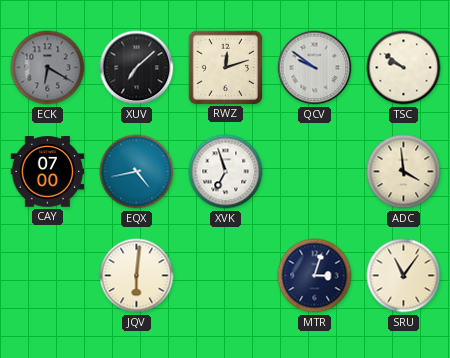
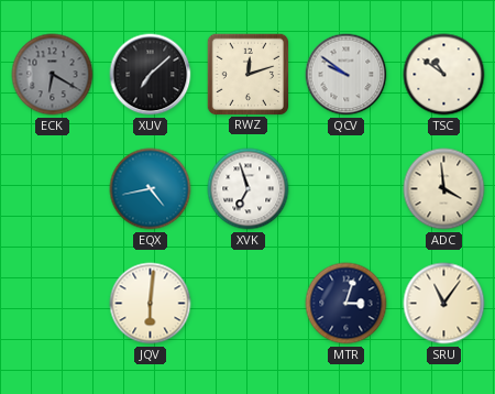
TSC: 9:51 -> 10:51
CAY: 07:00 -> none
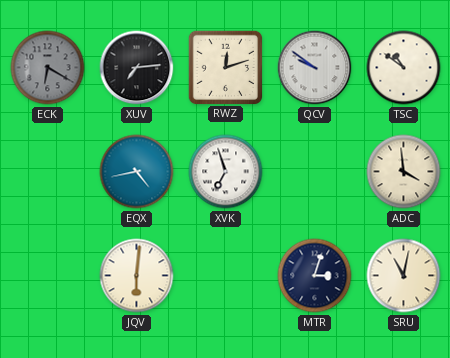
XUV: 7:08 -> 7:14
SRU: 11:06 -> 11:02
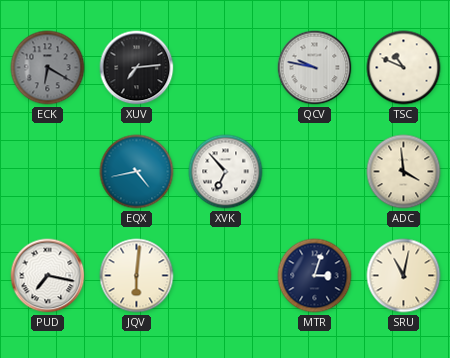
RWZ: 12:12 -> none
QCV: 9:51 -> 9:47
TSC: 10:51 -> 10:49
XVK: 6:57 -> 6:53
PUD: none -> 7:17
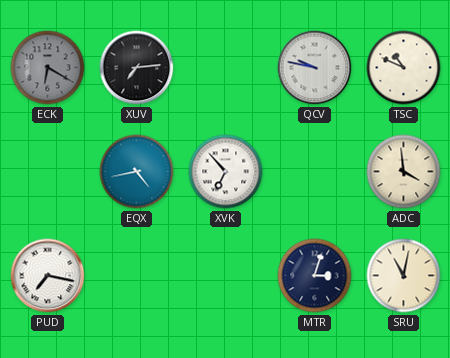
JQV: 6:01 -> none
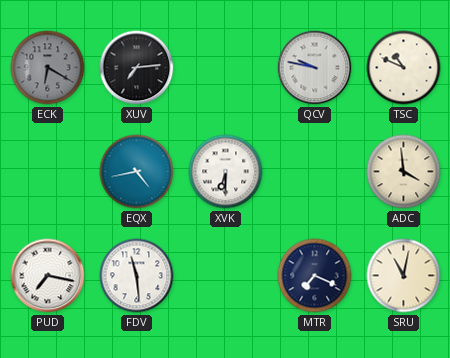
XVK: 6:53 -> 6:30
FDV: none -> 11:29
MTR: 3:03 -> 7:19
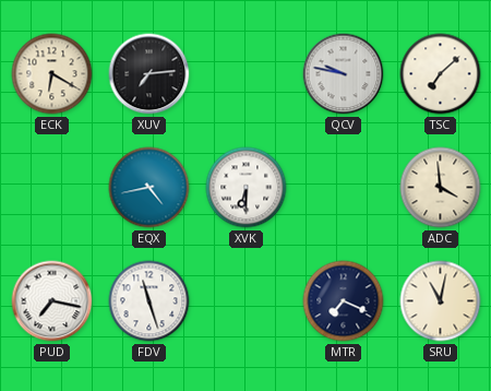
ECK dial: grey -> cream
TSC: 10:49 -> 7:08
FDV: 11:29 -> 11:27
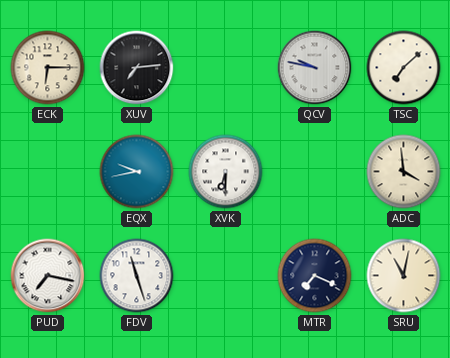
ECK: 6:20 -> 6:15
EQX: 4:43 -> 9:43
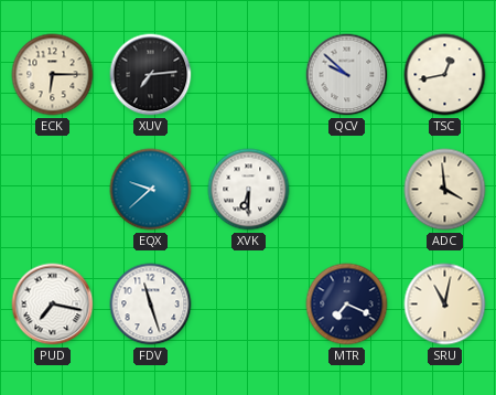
QCV: 9:47 -> 9:52
TSC: 7:08 -> 12:43
EQX: 9:43 -> 9:38
